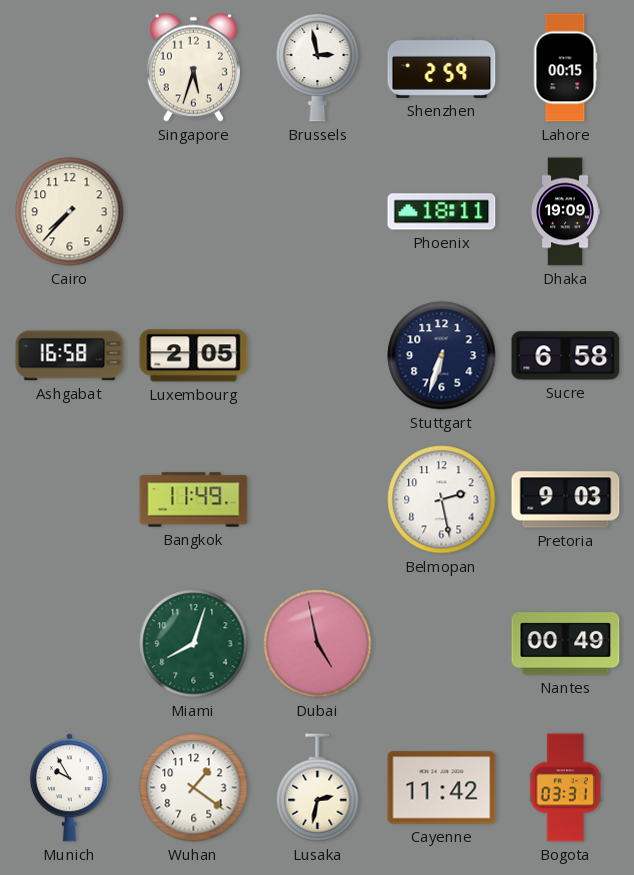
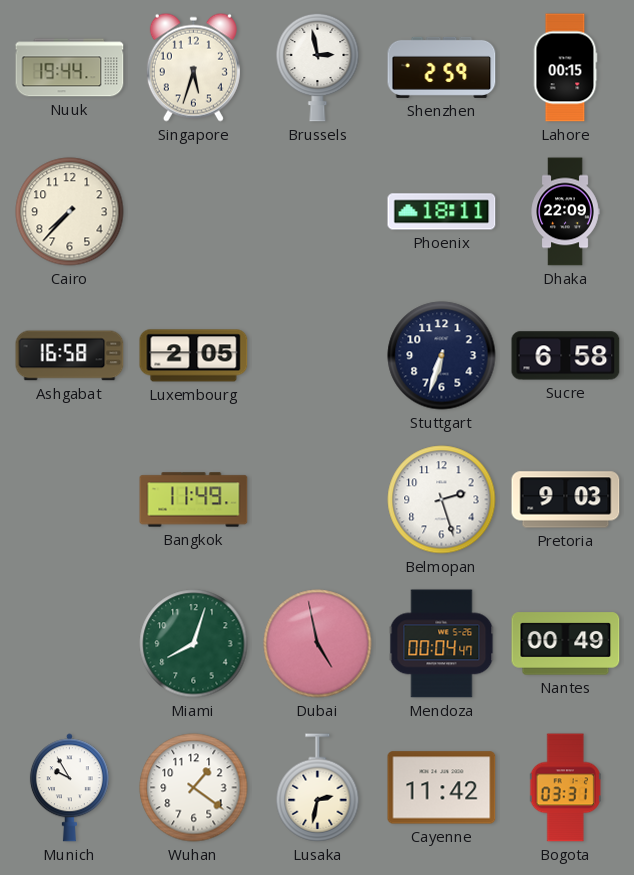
Nuuk: none -> 19:44
Dhaka: 19:09 -> 22:09
Belmopan: 2:28 -> 2:27
Mendoza: none -> 00:04
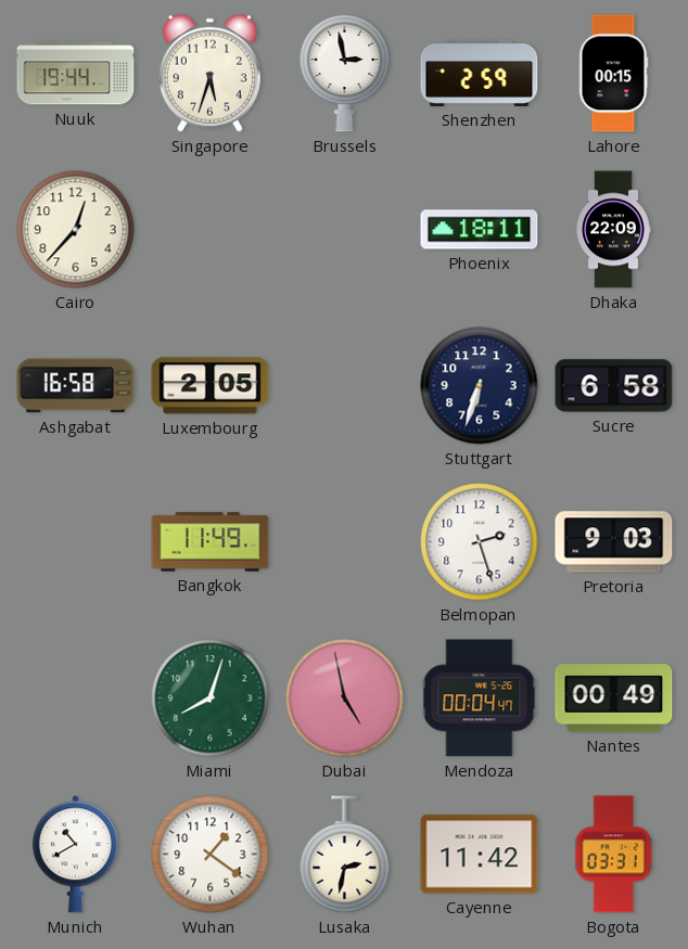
Cairo: 7:37 -> 12:37
Munich: 9:55 -> 10:40
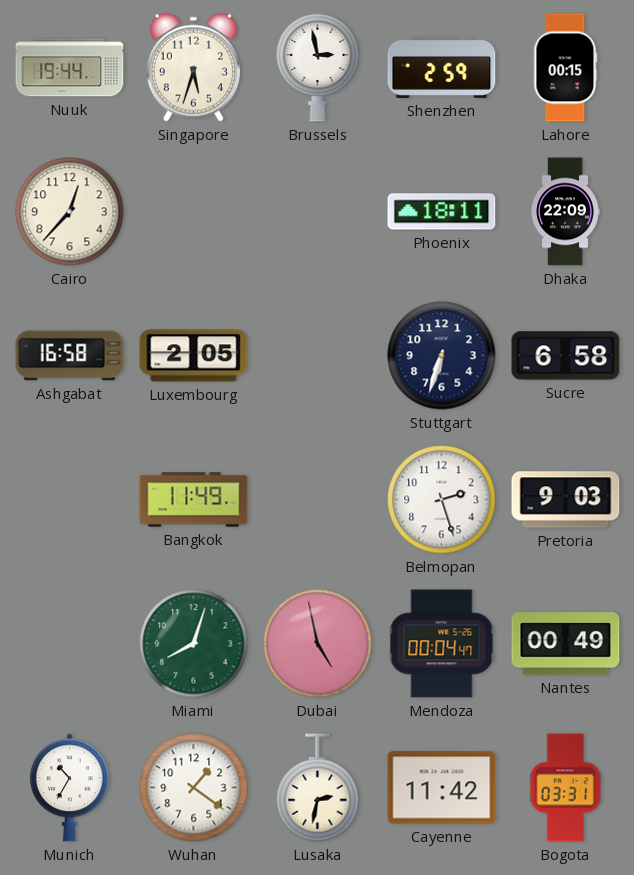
Munich: 10:40 -> 10:35
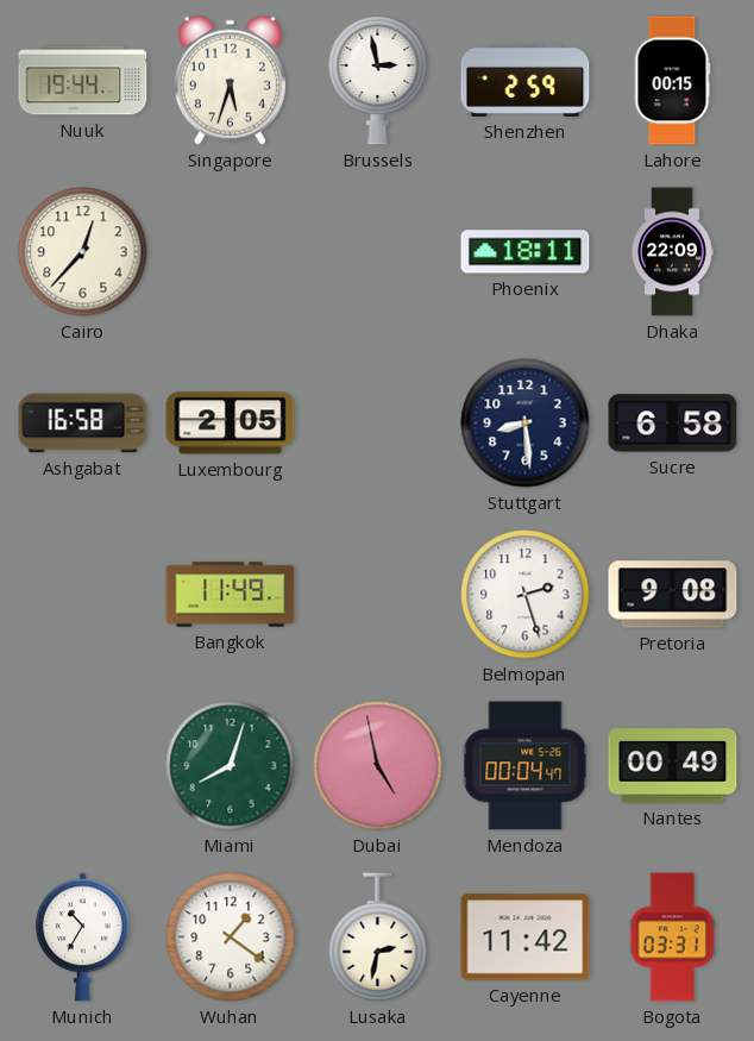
Stuttgart: 6:33 -> 8:29
Pretoria: 9:03 -> 9:08
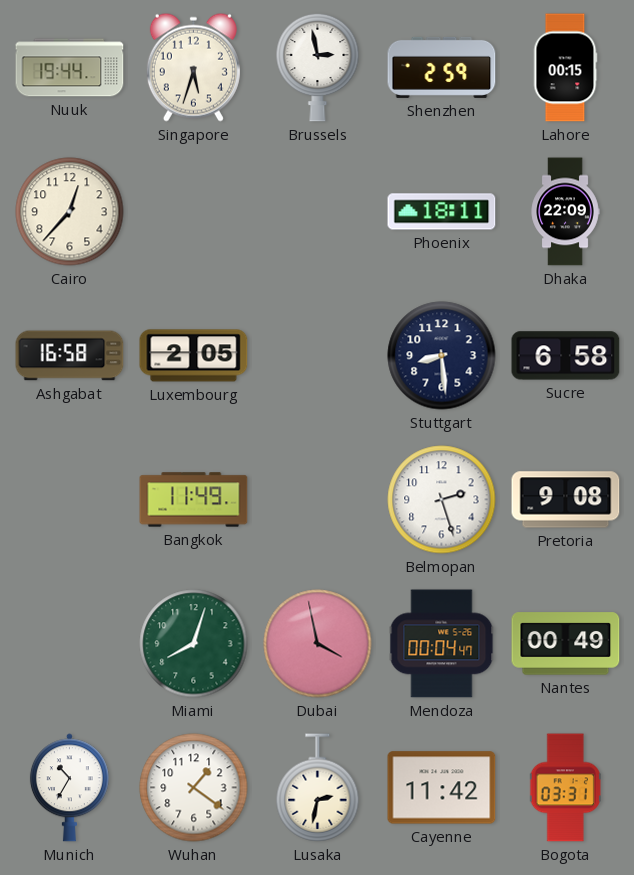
Dubai: 4:58 -> 3:58
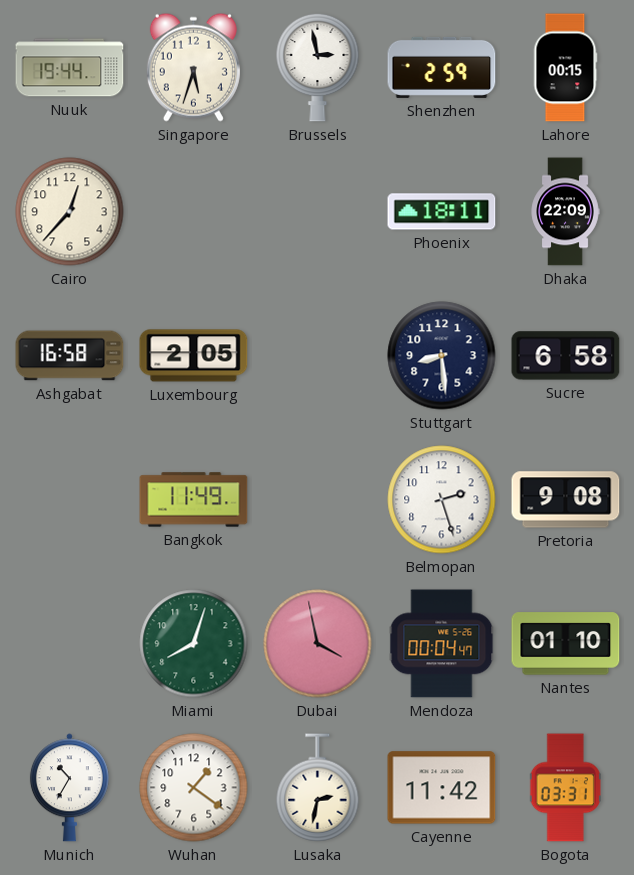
Nantes: 00:49 -> 01:10
